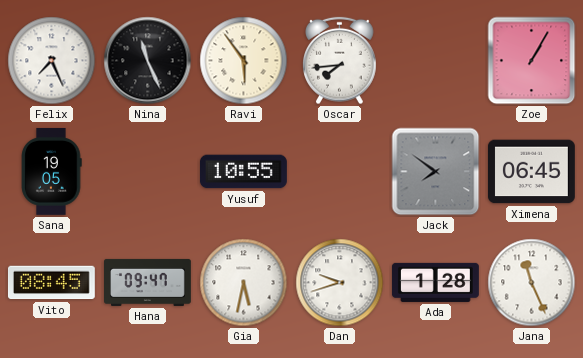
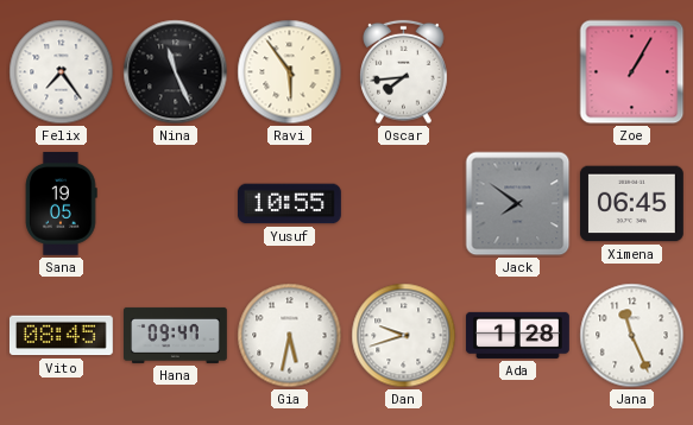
Felix: 7:26 -> 7:24
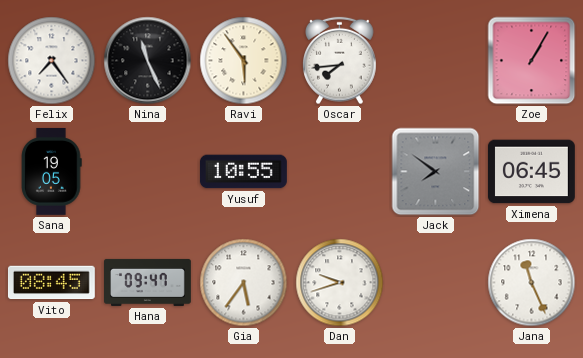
Gia: 5:32 -> 5:36
Ada: 1:28 -> none
